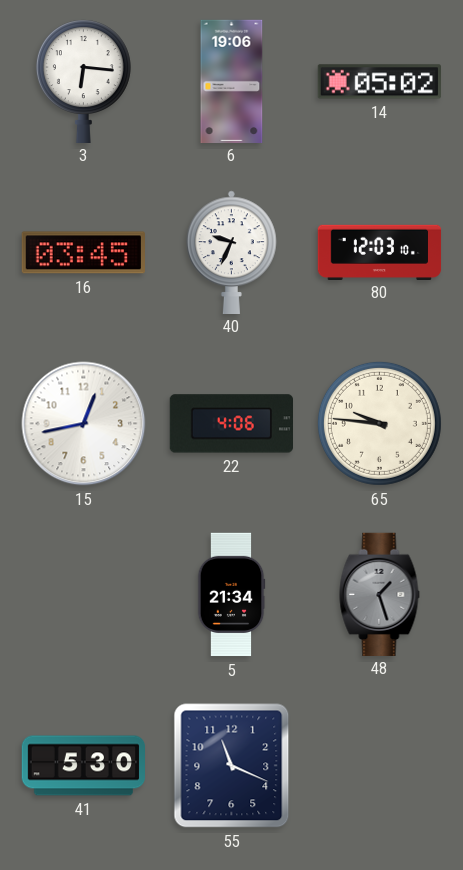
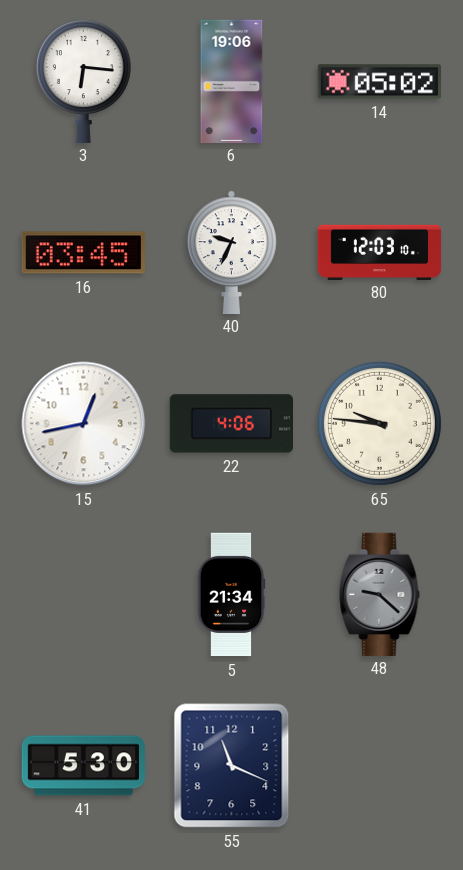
48: 1:27 -> 9:22
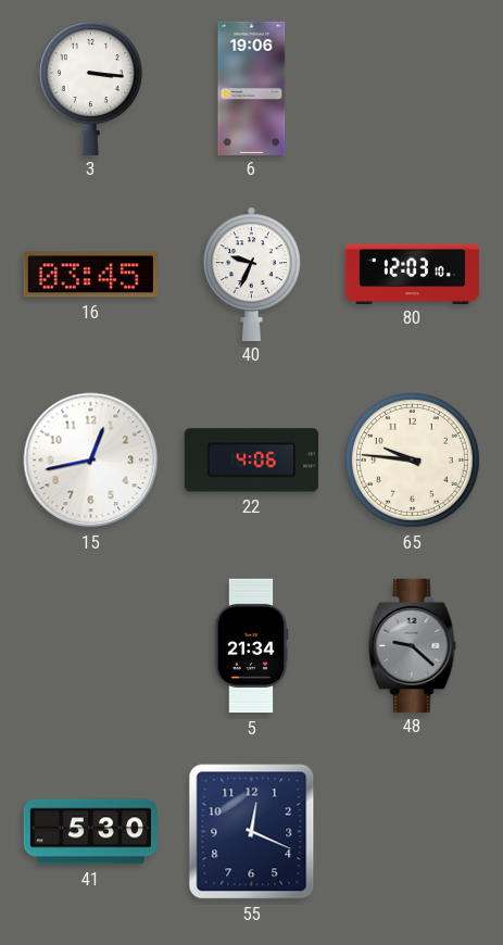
3: 6:16 -> 3:16
14: 05:02 -> none
55: 11:19 -> 12:19
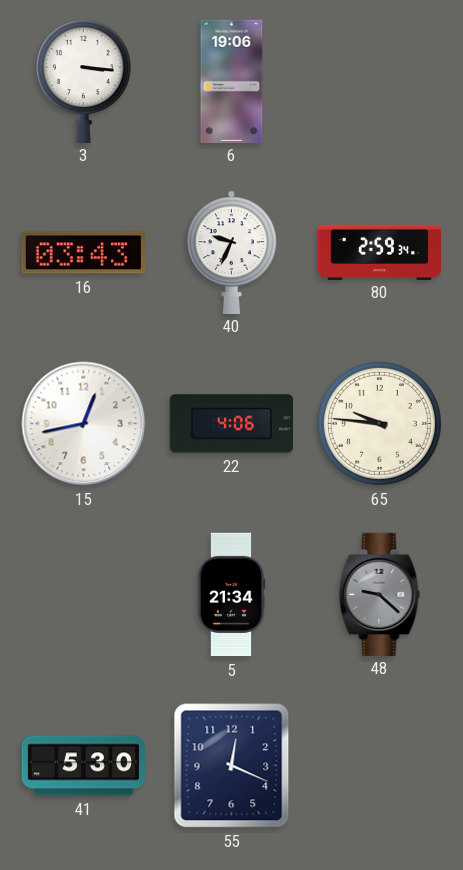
16: 03:45 -> 03:43
80: 12:03 -> 2:59
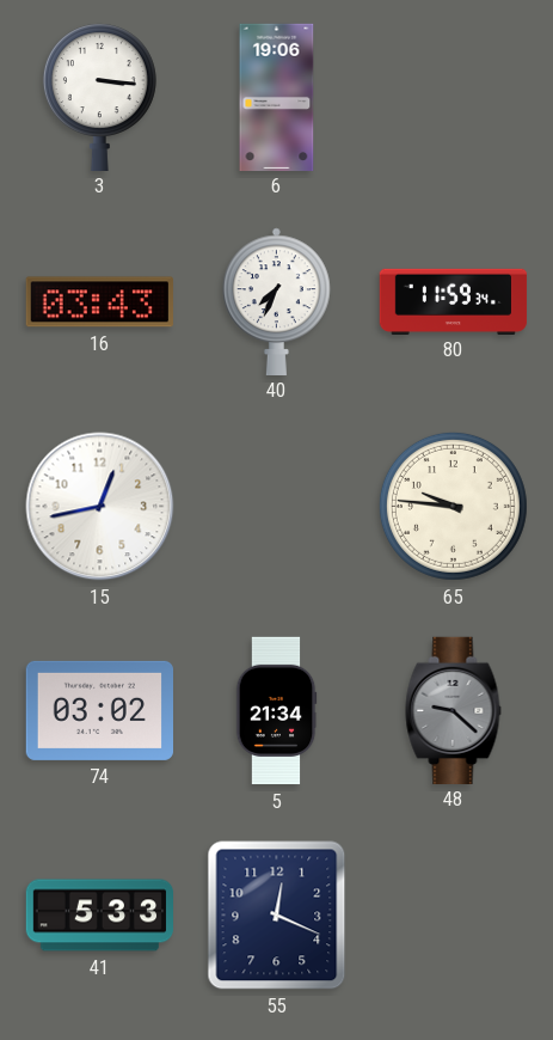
40: 9:34 -> 7:34
80: 2:59 -> 11:59
22: 4:06 -> none
74: none -> 03:02
41: 5:30 -> 5:33
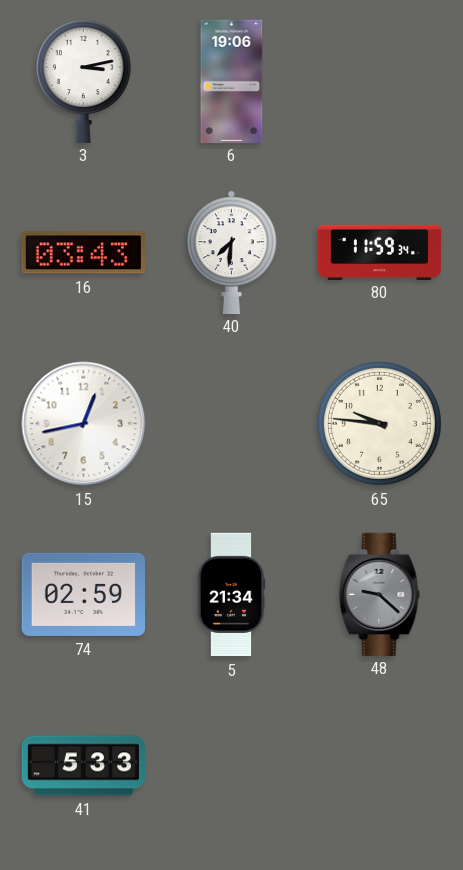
3: 3:16 -> 3:13
40: 7:34 -> 7:31
74: 03:02 -> 02:59
55: 12:19 -> none
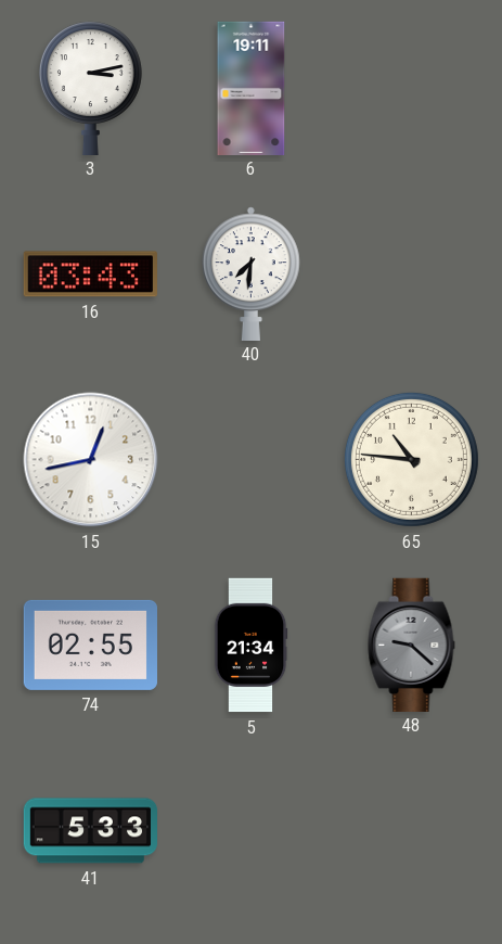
6: 19:06 -> 19:11
80: 11:59 -> none
65: 9:46 -> 10:46
74: 02:59 -> 02:55
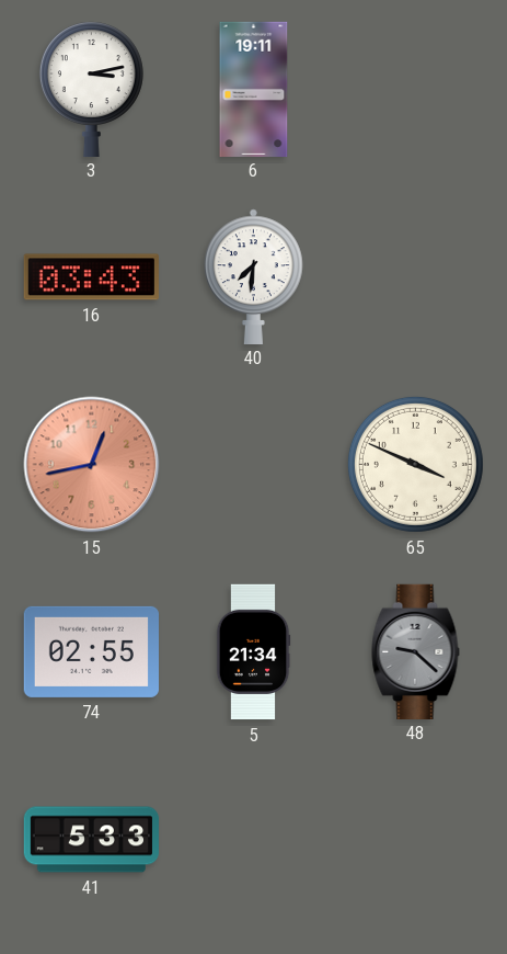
15 dial: white -> salmon
65: 10:46 -> 3:49
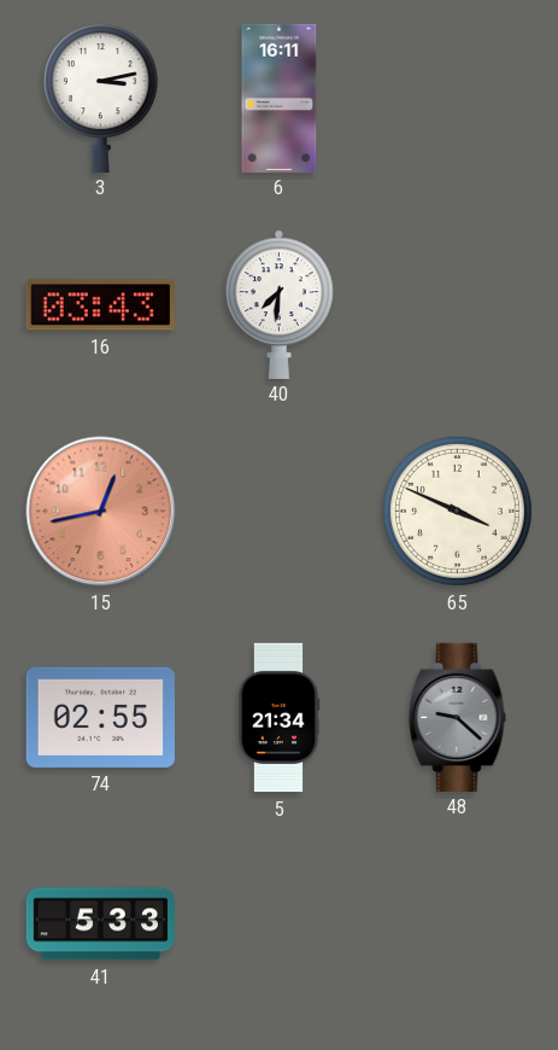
6: 19:11 -> 16:11
